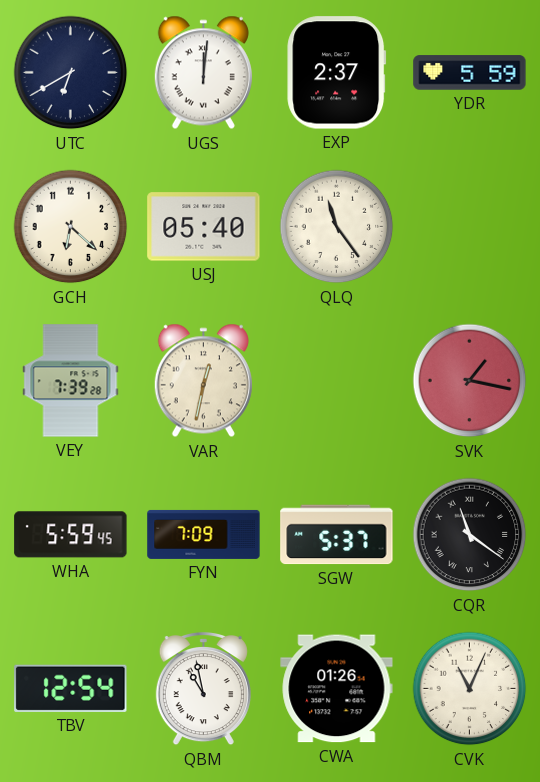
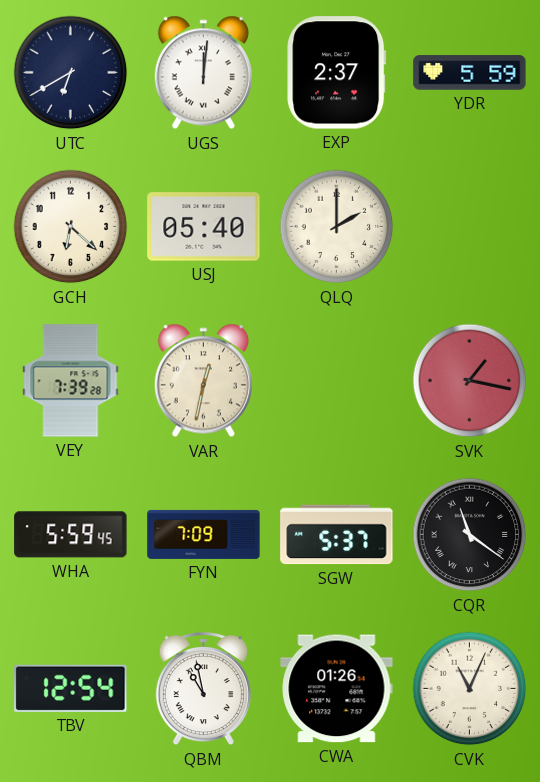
QLQ: 11:24 -> 2:00
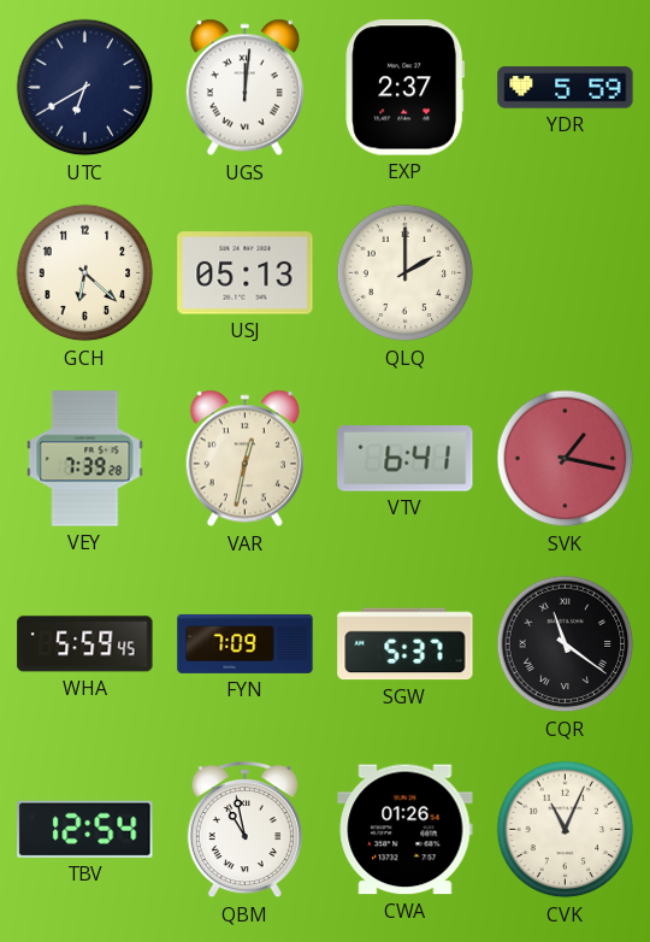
USJ: 05:40 -> 05:13
VTV: none -> 6:41
